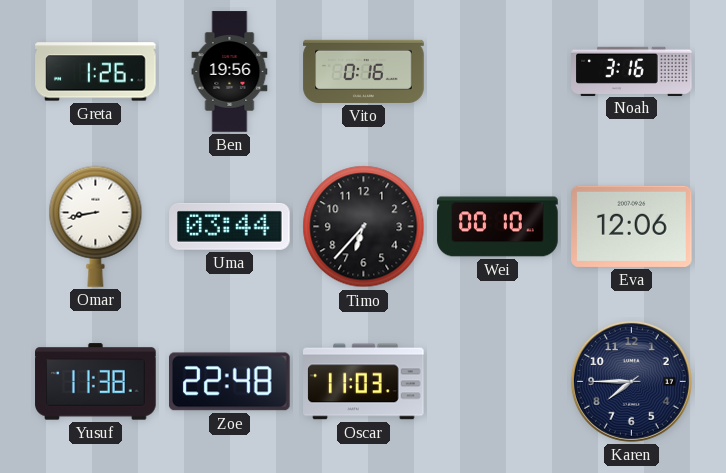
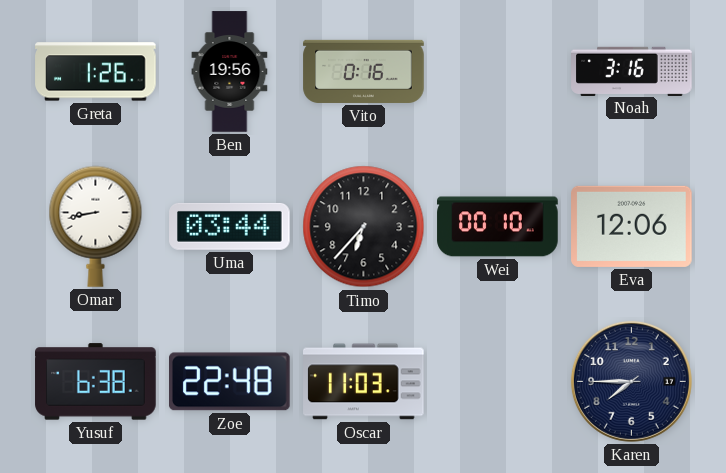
Yusuf: 11:38 -> 6:38
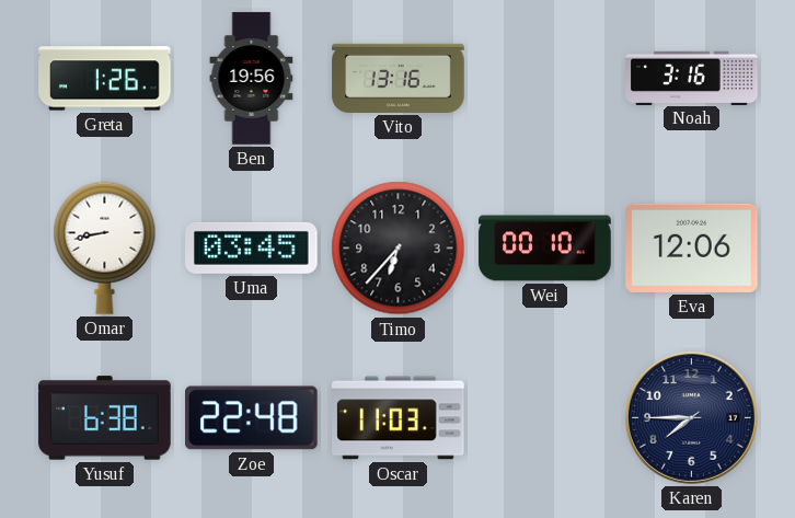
Vito: 0:16 -> 13:16
Uma: 03:44 -> 03:45
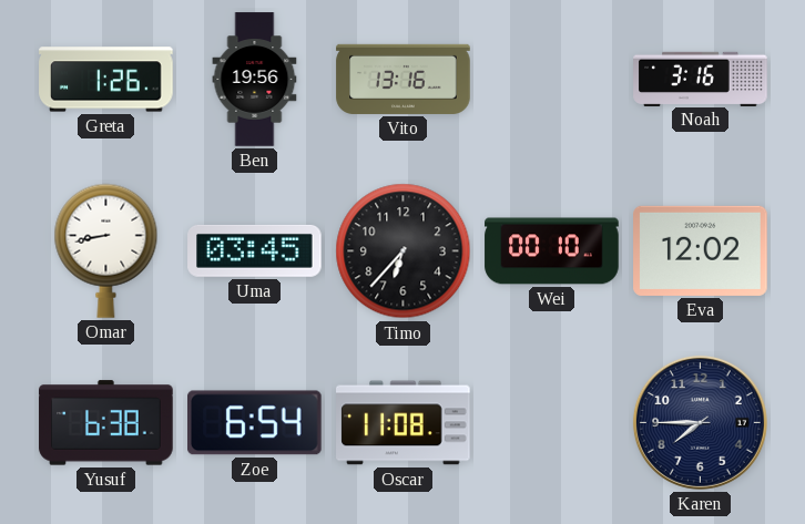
Eva: 12:06 -> 12:02
Zoe: 22:48 -> 6:54
Oscar: 11:03 -> 11:08
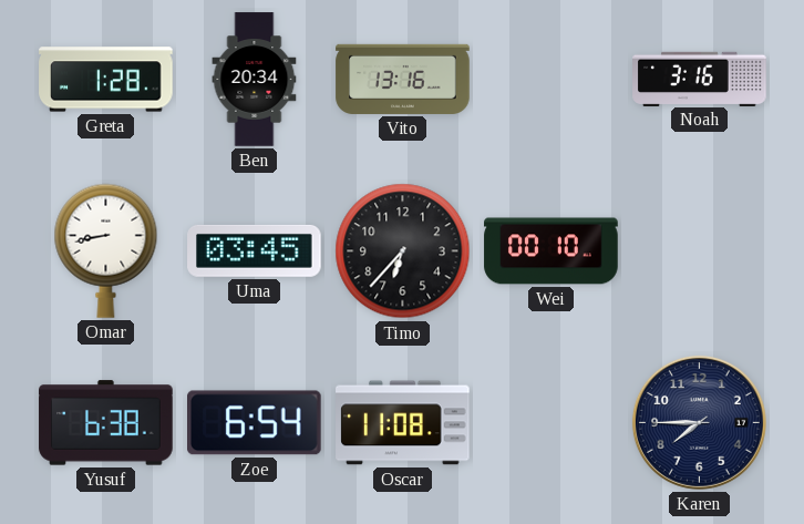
Greta: 1:26 -> 1:28
Ben: 19:56 -> 20:34
Eva: 12:02 -> none
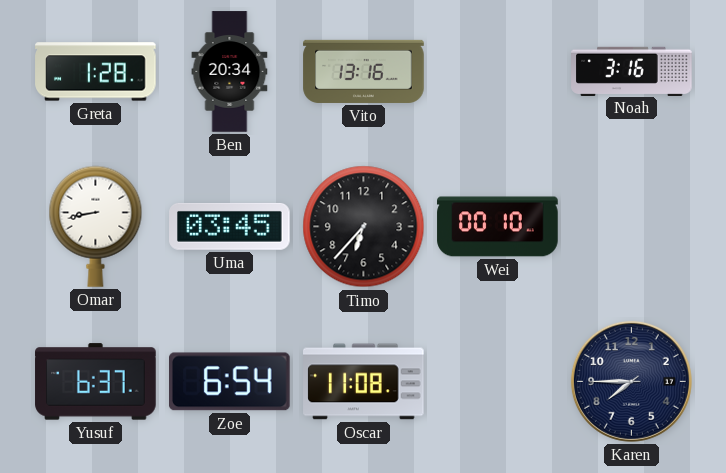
Yusuf: 6:38 -> 6:37
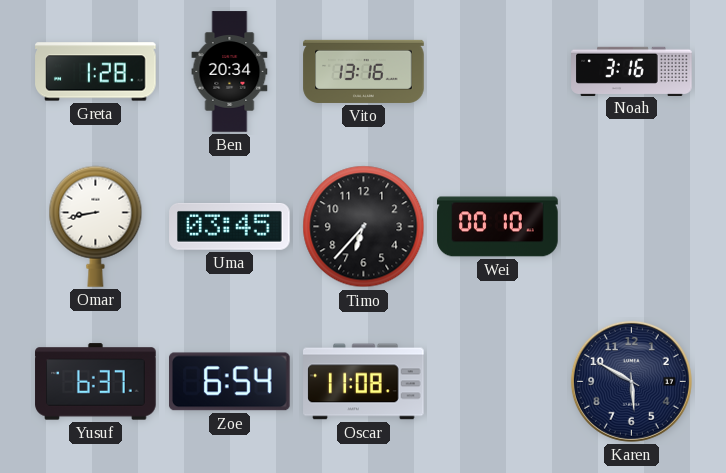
Karen: 7:45 -> 5:50
